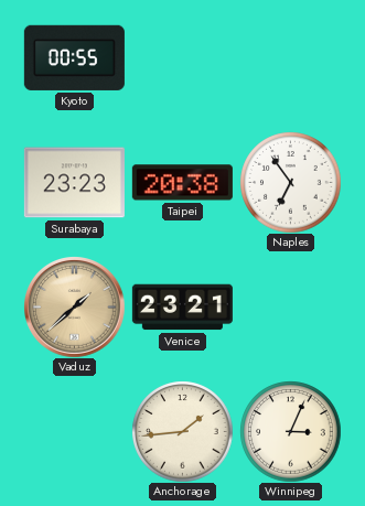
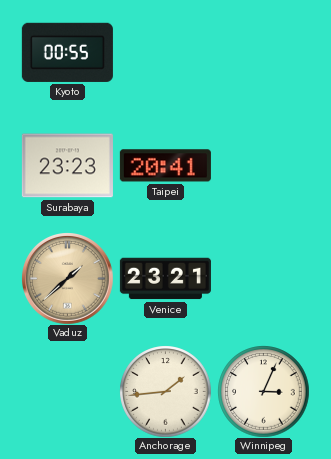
Taipei: 20:38 -> 20:41
Naples: 6:54 -> none
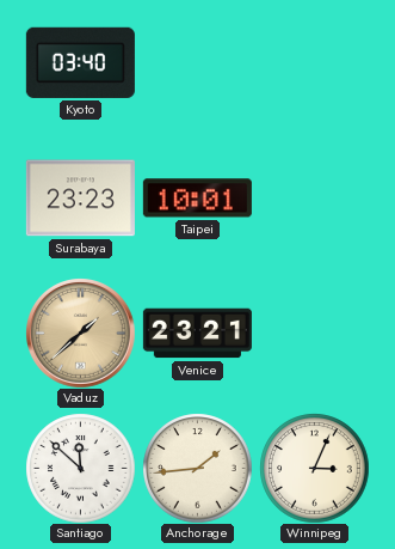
Kyoto: 00:55 -> 03:40
Taipei: 20:41 -> 10:01
Santiago: none -> 11:52
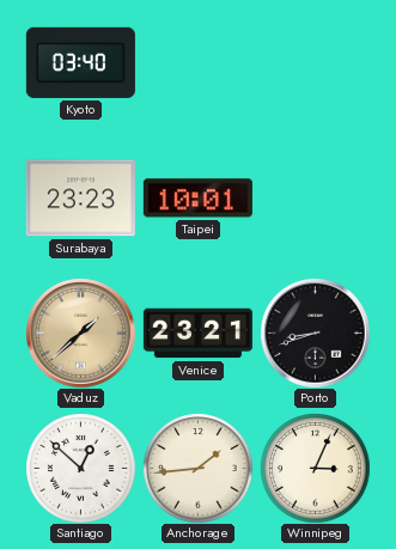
Porto: none -> 8:42
Santiago: 11:52 -> 12:52
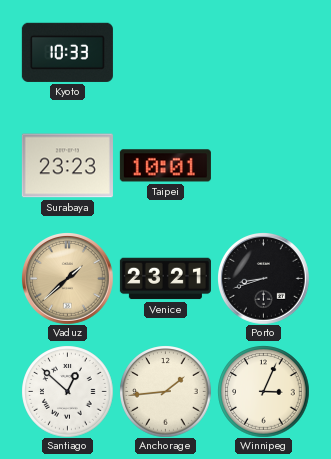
Kyoto: 03:40 -> 10:33
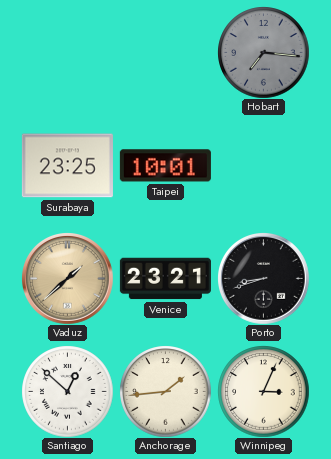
Kyoto: 10:33 -> none
Hobart: none -> 7:16
Surabaya: 23:23 -> 23:25
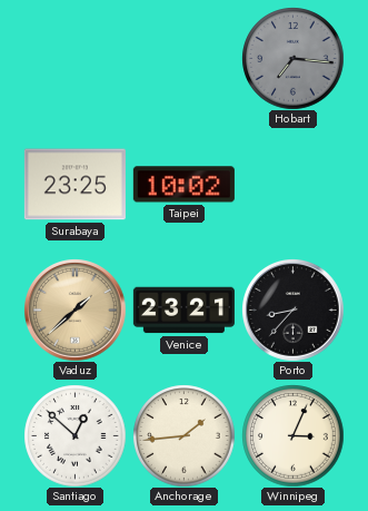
Taipei: 10:01 -> 10:02
Porto: 8:42 -> 8:37
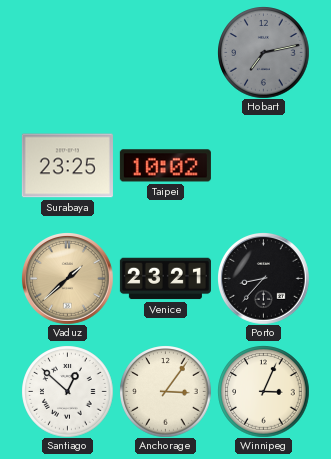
Hobart: 7:16 -> 7:13
Anchorage: 1:44 -> 3:06
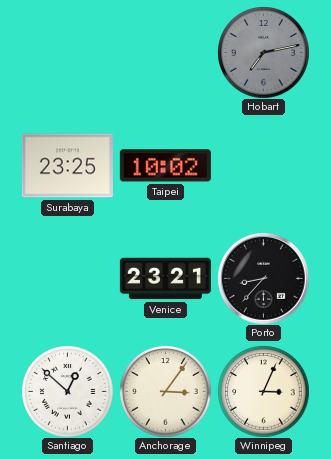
Vaduz: 1:38 -> none
